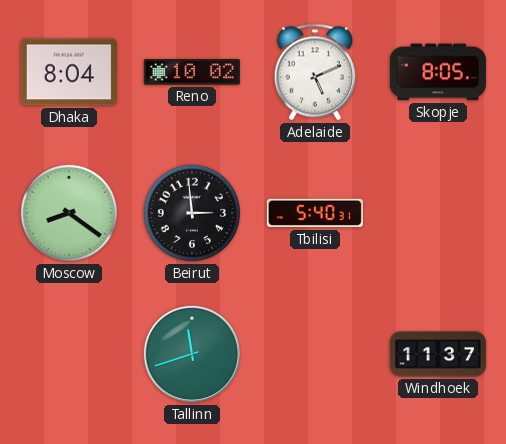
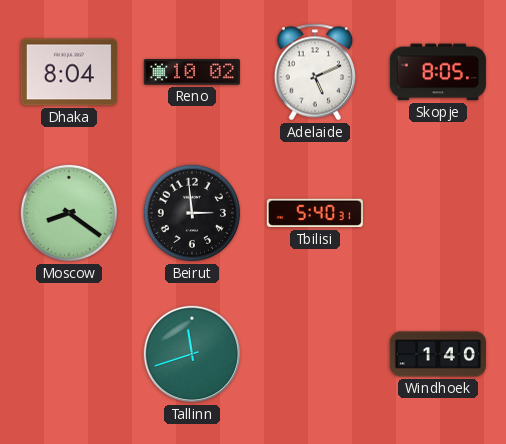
Windhoek: 11:37 -> 1:40
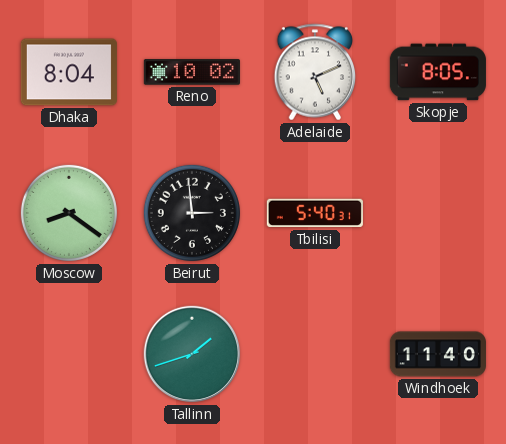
Tallinn: 11:42 -> 1:42
Windhoek: 1:40 -> 11:40
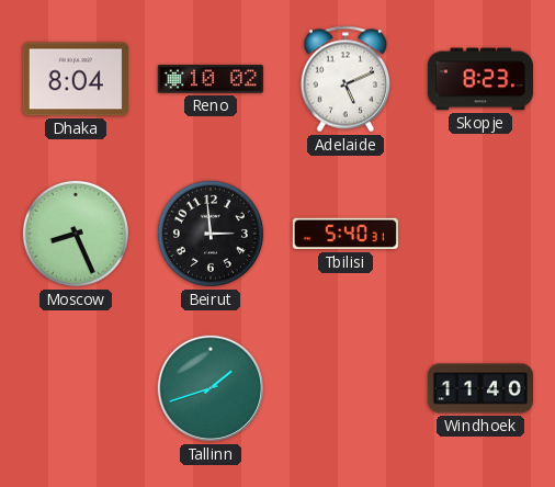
Skopje: 8:05 -> 8:23
Moscow: 8:21 -> 8:26
